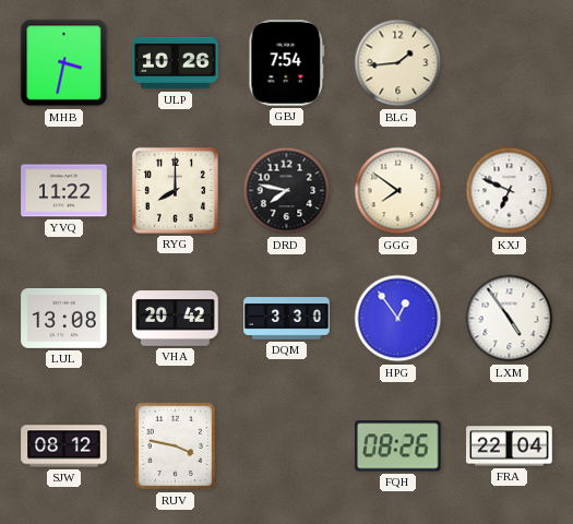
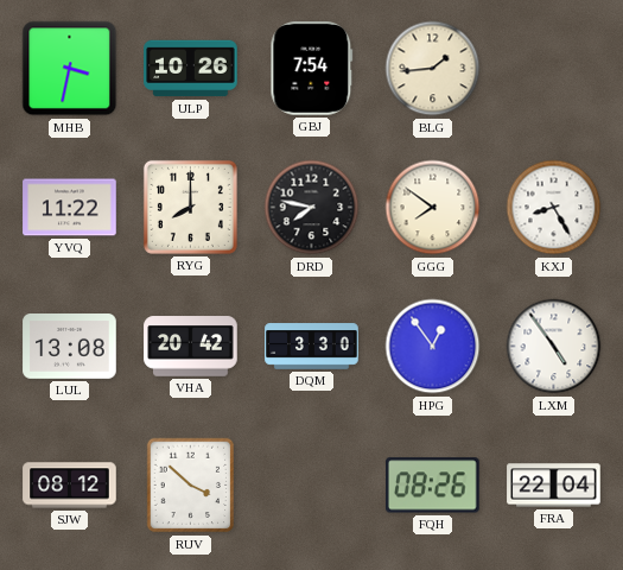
KXJ: 6:49 -> 8:25
RUV: 3:47 -> 3:52
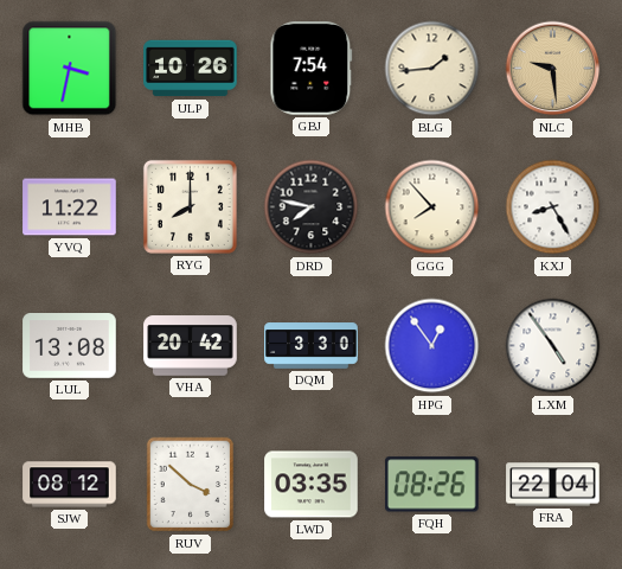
NLC: none -> 9:29
GGG: 7:51 -> 7:53
LWD: none -> 03:35
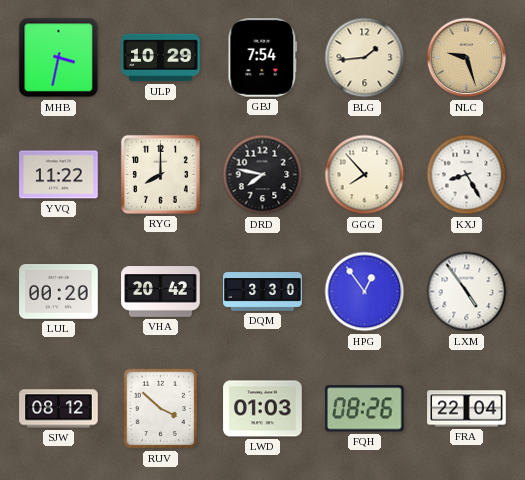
ULP: 10:26 -> 10:29
NLC: 9:29 -> 9:27
LUL: 13:08 -> 00:20
LWD: 03:35 -> 01:03
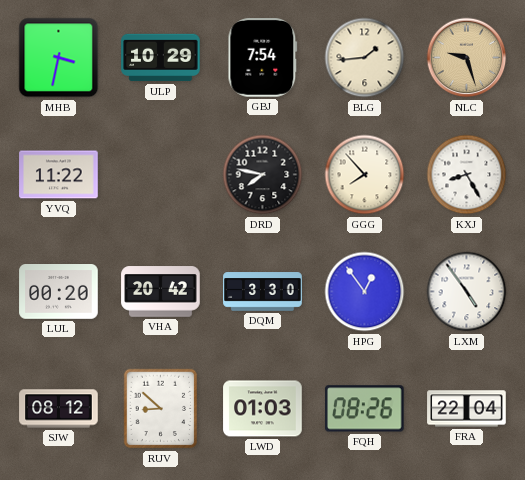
RYG: 8:00 -> none
RUV: 3:52 -> 8:52
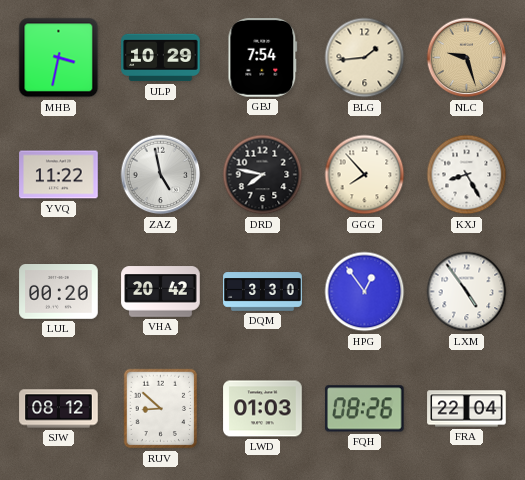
ZAZ: none -> 4:58
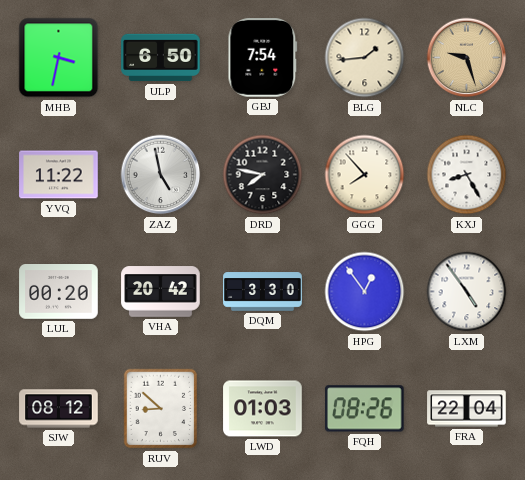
ULP: 10:29 -> 6:50
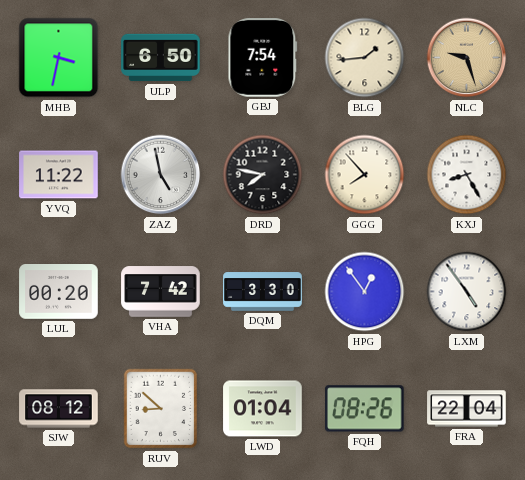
VHA: 20:42 -> 7:42
LWD: 01:03 -> 01:04
